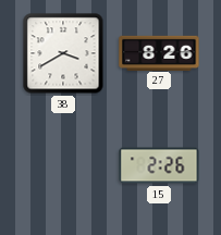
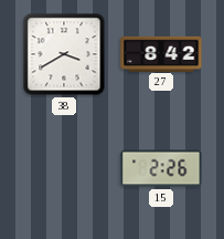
27: 8:26 -> 8:42
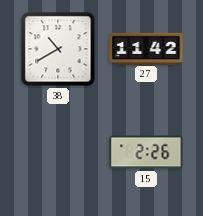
38: 3:40 -> 10:40
27: 8:42 -> 11:42
